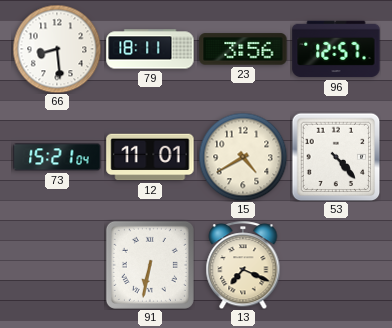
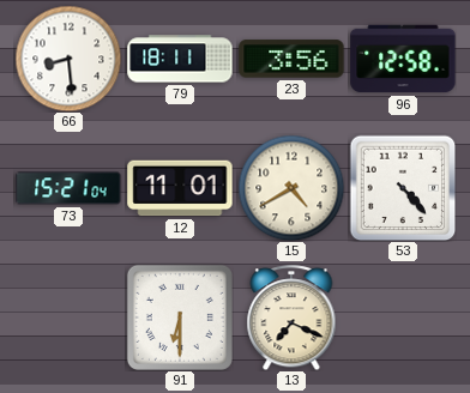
96: 12:57 -> 12:58
91: 6:32 -> 6:30
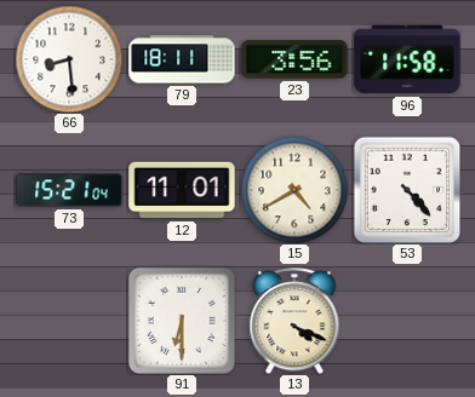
96: 12:58 -> 11:58
13: 7:19 -> 4:19
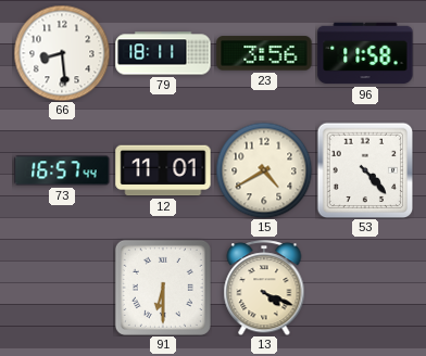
73: 15:21 -> 16:57
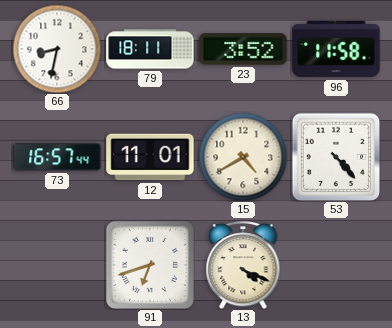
66: 8:29 -> 8:32
23: 3:56 -> 3:52
91: 6:30 -> 6:42
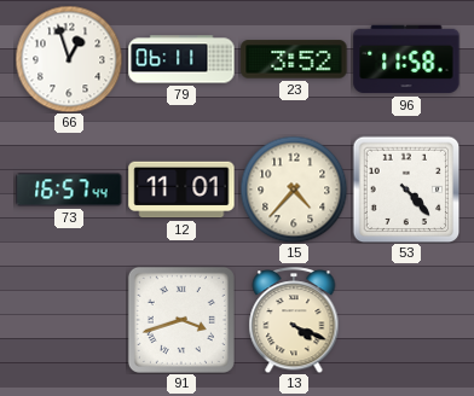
66: 8:32 -> 12:57
79: 18:11 -> 06:11
15: 4:40 -> 4:37
91: 6:42 -> 3:42
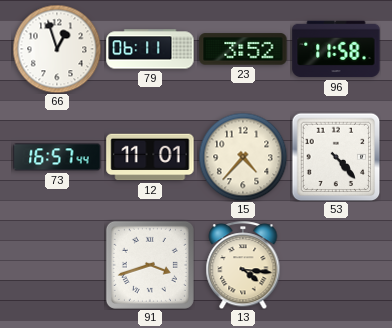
13: 4:19 -> 4:16
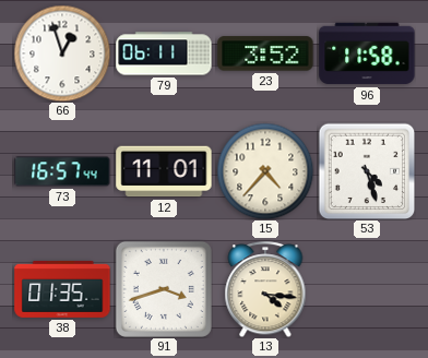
53: 4:23 -> 4:27
38: none -> 01:35
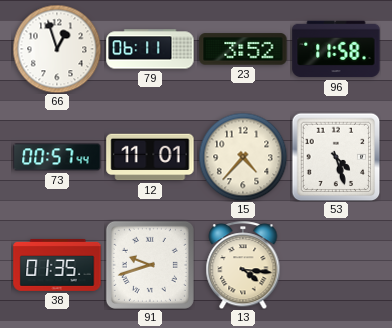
73: 16:57 -> 00:57
91: 3:42 -> 9:42
